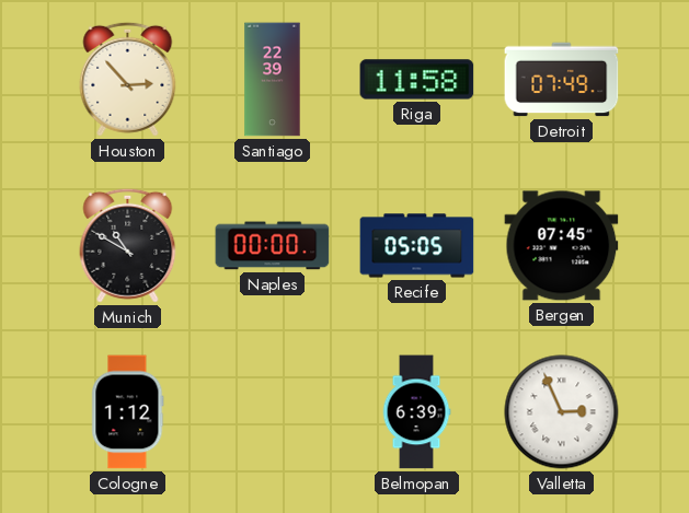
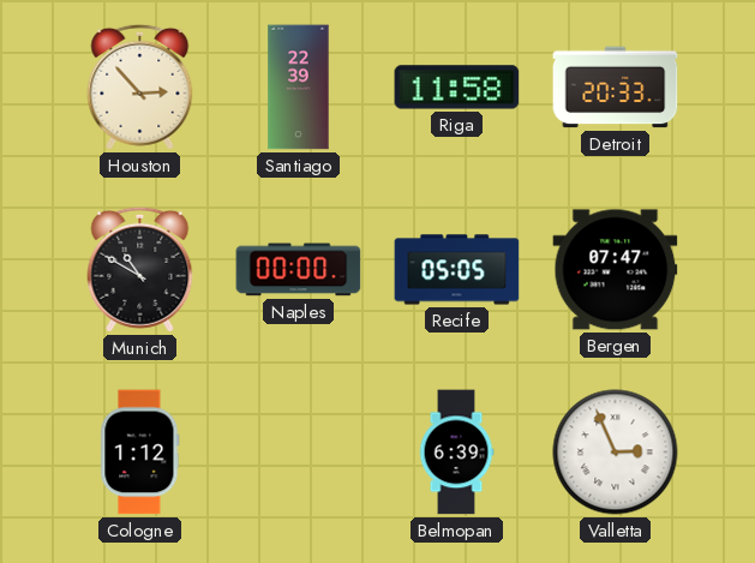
Detroit: 07:49 -> 20:33
Bergen: 07:45 -> 07:47
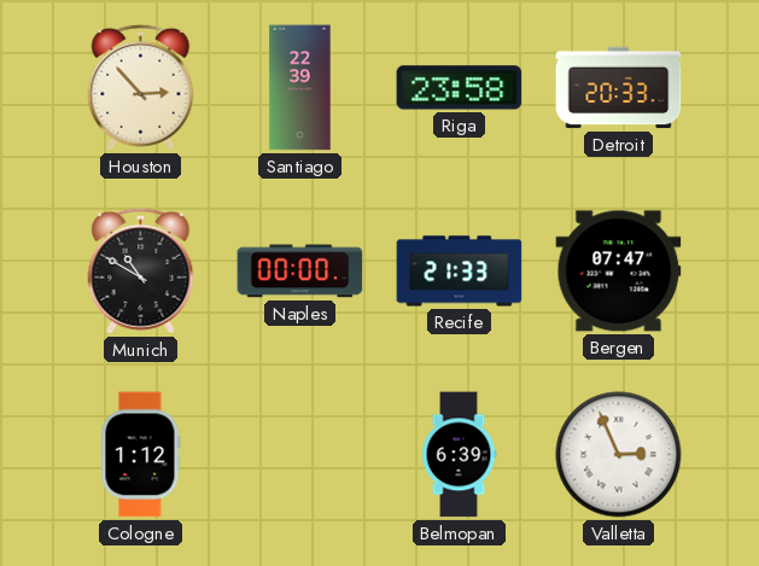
Riga: 11:58 -> 23:58
Recife: 05:05 -> 21:33
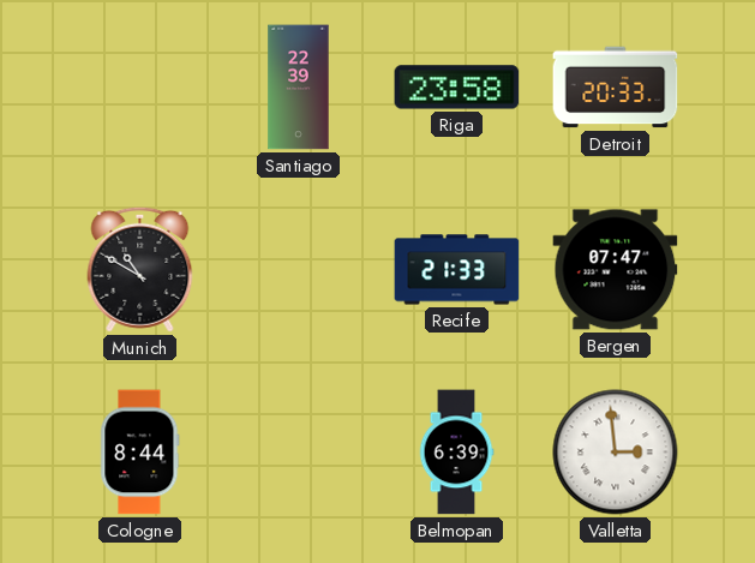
Houston: 2:53 -> none
Naples: 00:00 -> none
Cologne: 1:12 -> 8:44
Valletta: 2:56 -> 2:59
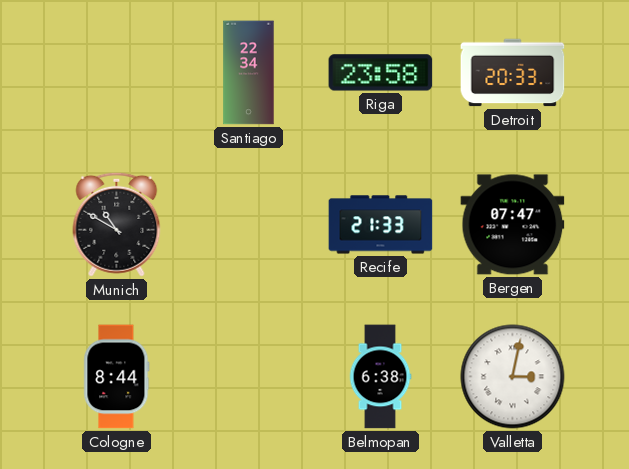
Santiago: 22:39 -> 22:34
Belmopan: 6:39 -> 6:38
Valletta: 2:59 -> 3:02
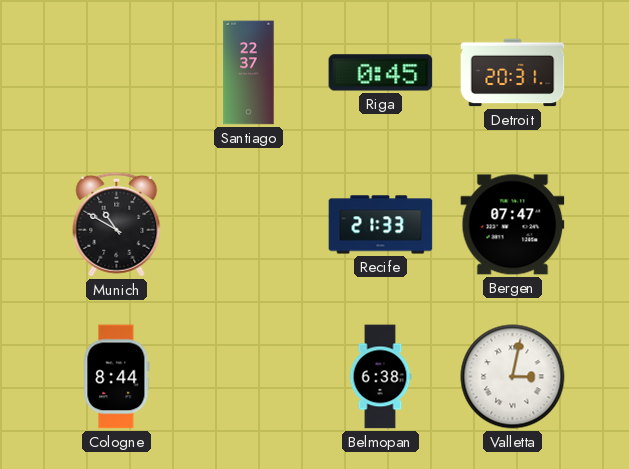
Santiago: 22:34 -> 22:37
Riga: 23:58 -> 0:45
Detroit: 20:33 -> 20:31
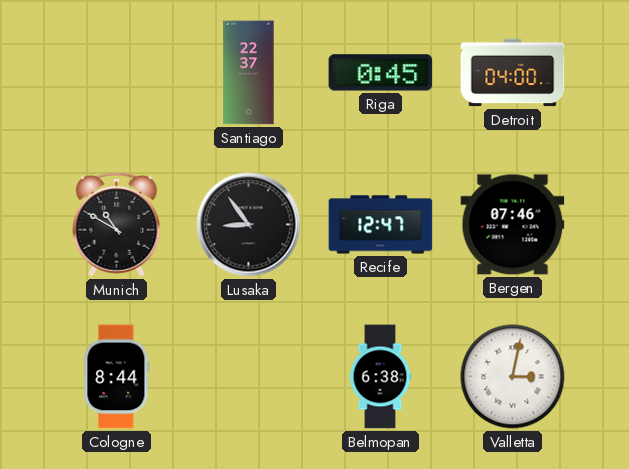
Detroit: 20:31 -> 04:00
Lusaka: none -> 8:54
Recife: 21:33 -> 12:47
Bergen: 07:47 -> 07:46
